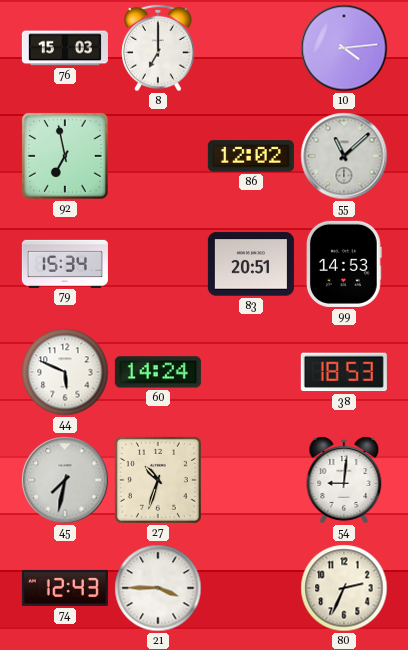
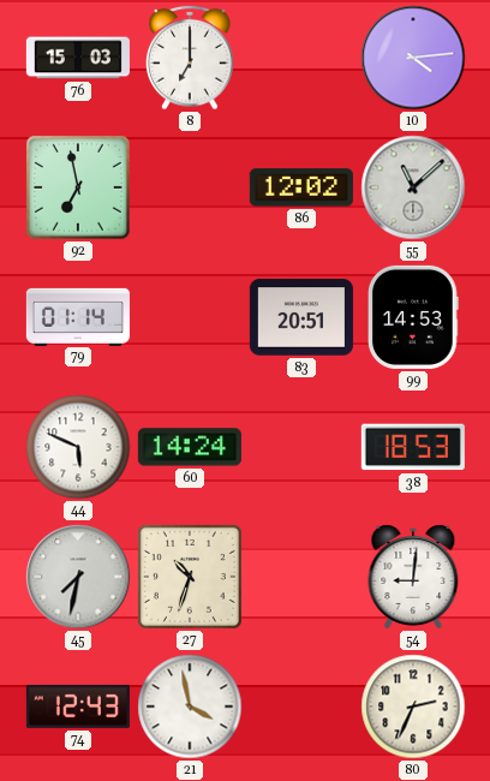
79: 15:34 -> 01:14
21: 3:45 -> 3:58
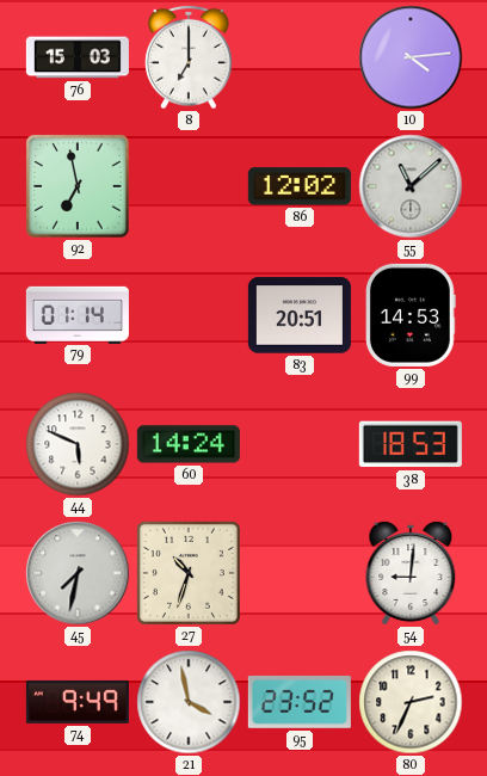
74: 12:43 -> 9:49
95: none -> 23:52
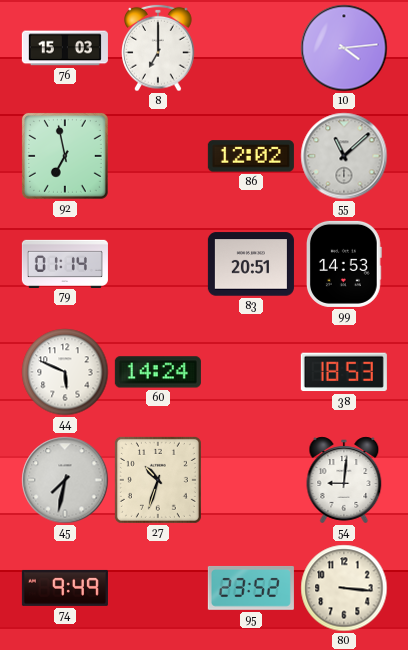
21: 3:58 -> none
80: 2:34 -> 3:16
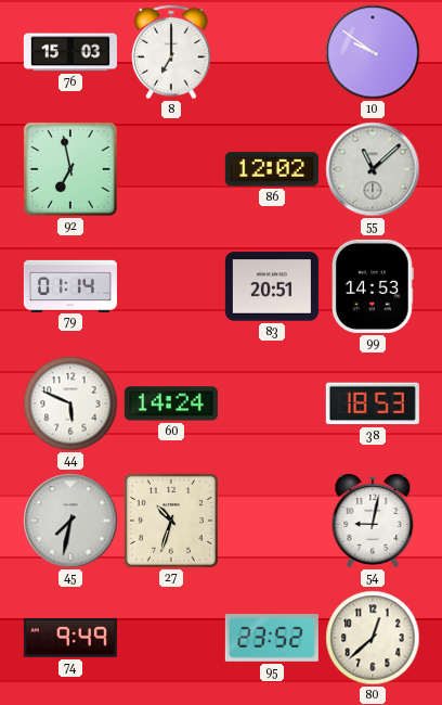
10: 4:14 -> 9:51
54: 9:01 -> 9:02
80: 3:16 -> 12:38
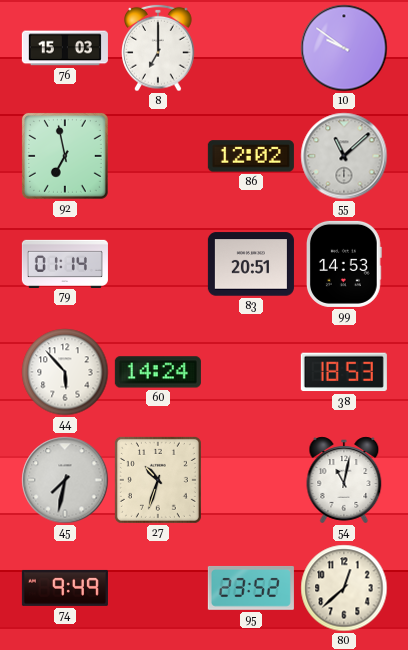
44: 5:49 -> 5:53
54: 9:02 -> 11:02
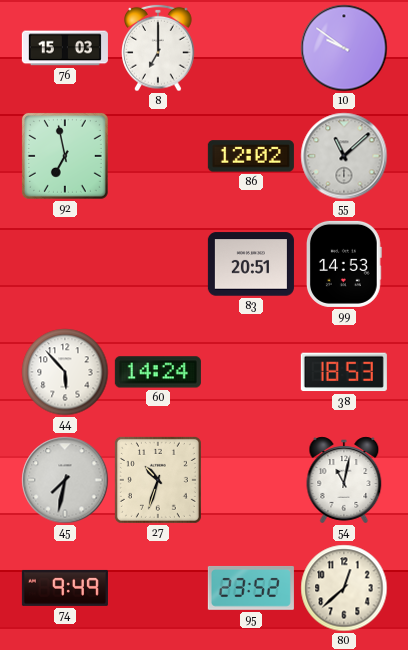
79: 01:14 -> none
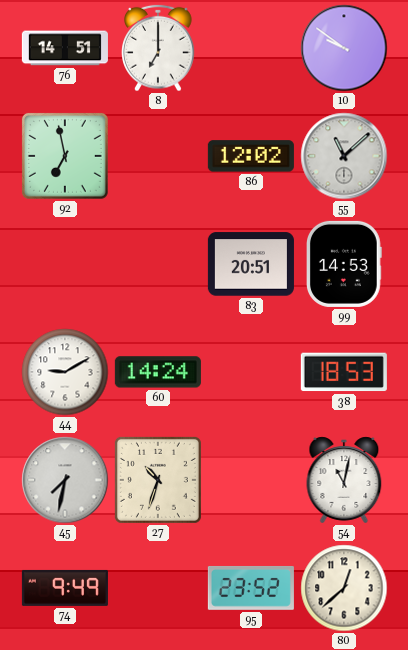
76: 15:03 -> 14:51
44: 5:53 -> 9:10
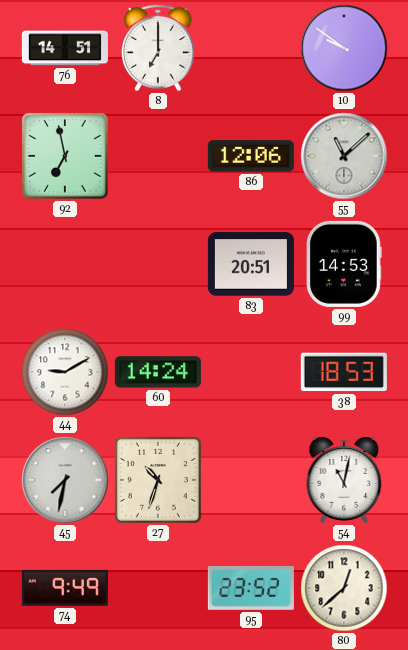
86: 12:02 -> 12:06
